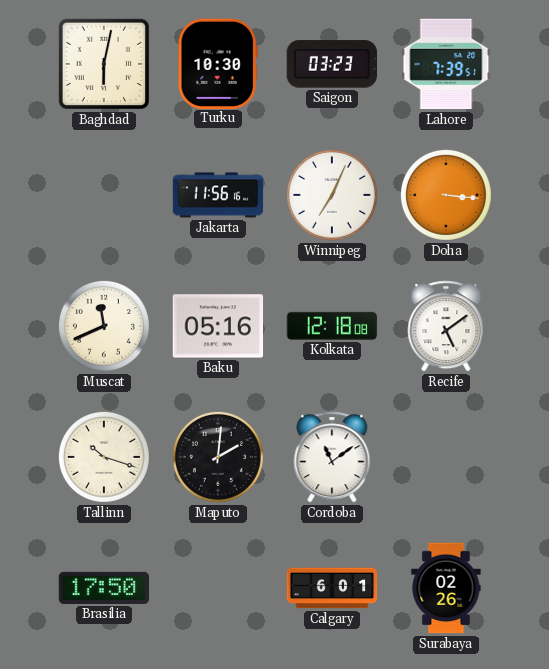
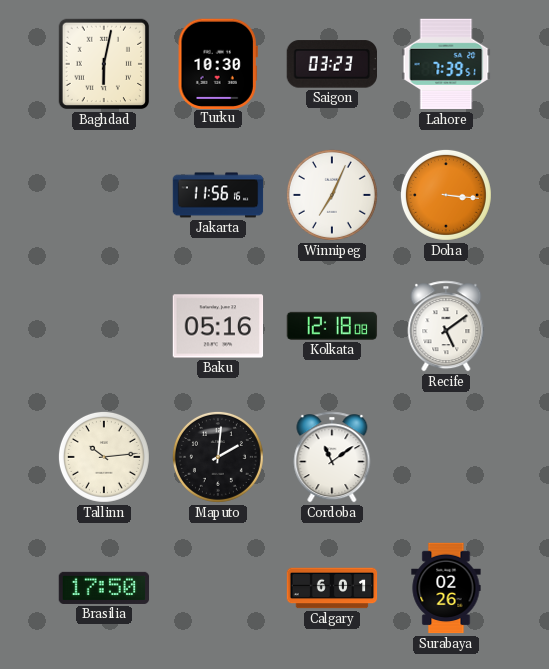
Muscat: 11:41 -> none
Tallinn: 10:18 -> 10:14
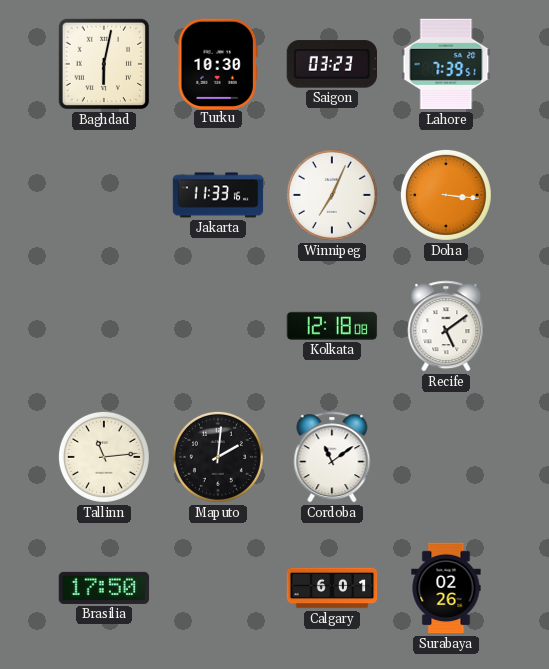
Jakarta: 11:56 -> 11:33
Baku: 05:16 -> none
Tallinn: 10:14 -> 11:14
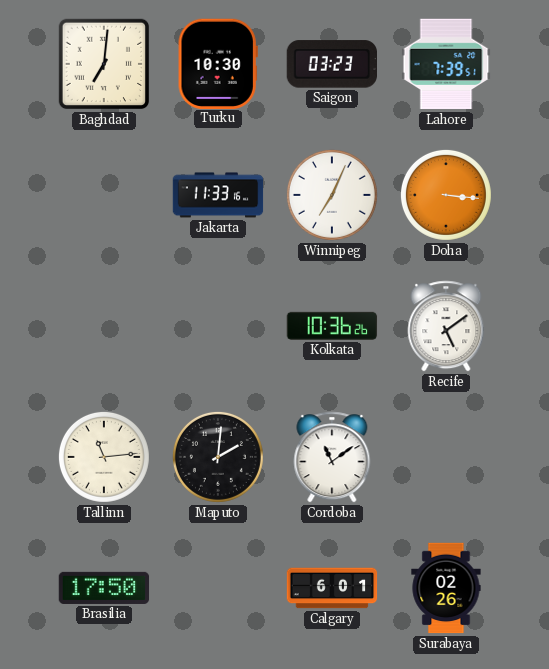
Baghdad: 6:02 -> 7:01
Kolkata: 12:18 -> 10:36
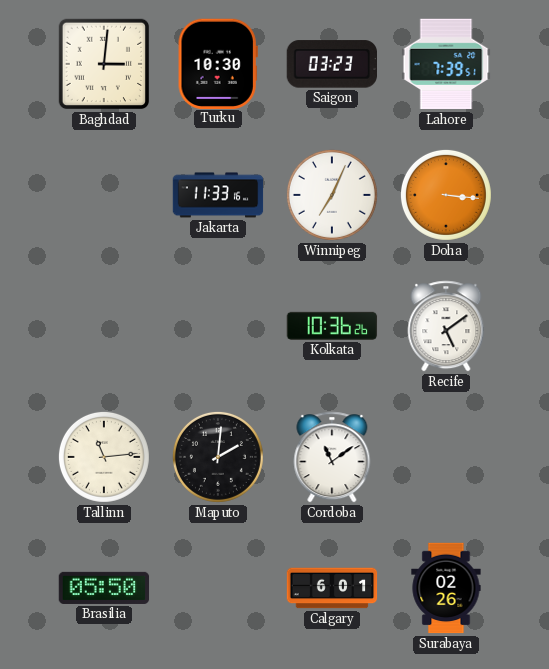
Baghdad: 7:01 -> 3:01
Brasilia: 17:50 -> 05:50
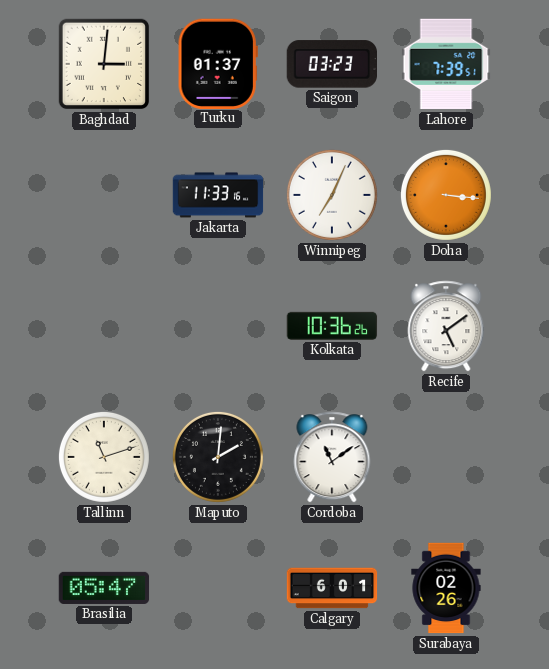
Turku: 10:30 -> 01:37
Tallinn: 11:14 -> 11:12
Brasilia: 05:50 -> 05:47
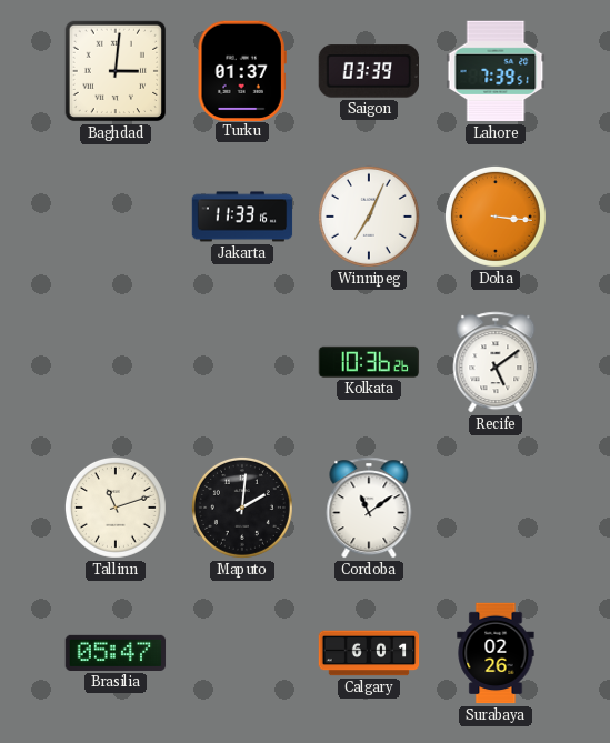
Saigon: 03:23 -> 03:39
